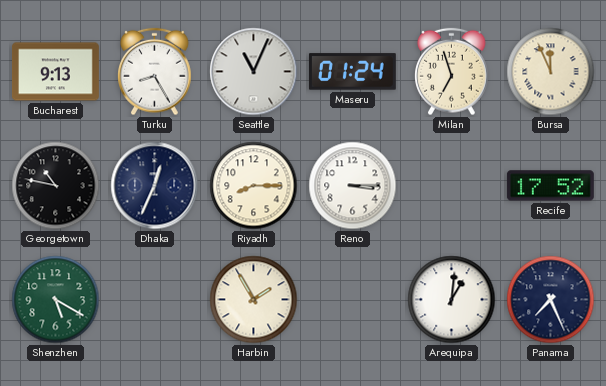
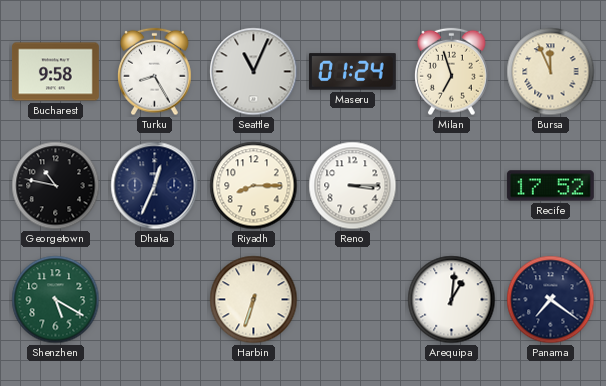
Bucharest: 9:13 -> 9:58
Harbin: 1:55 -> 6:33
Panama: 7:26 -> 7:21
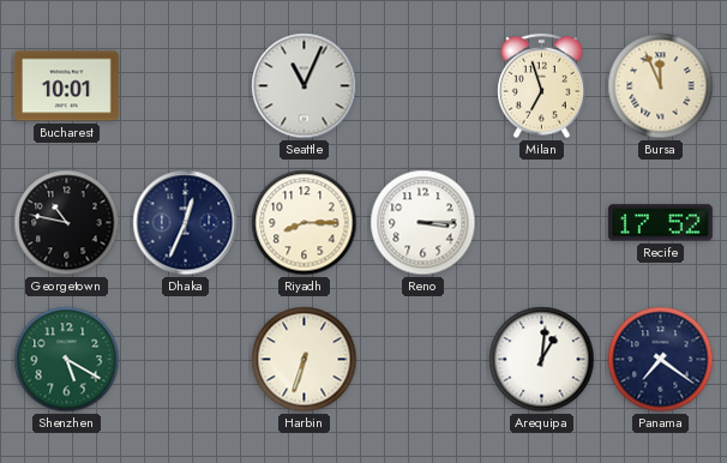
Bucharest: 9:58 -> 10:01
Turku: 8:25 -> none
Maseru: 01:24 -> none
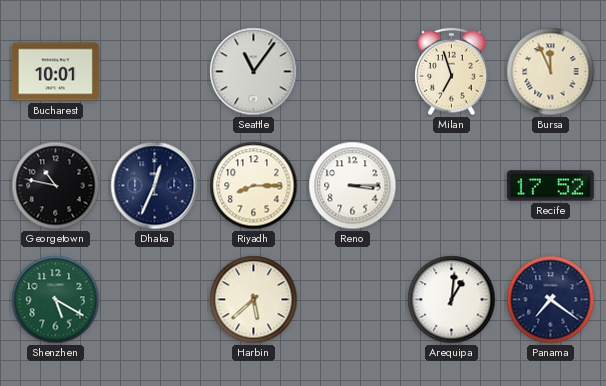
Seattle: 11:04 -> 11:06
Harbin: 6:33 -> 5:38
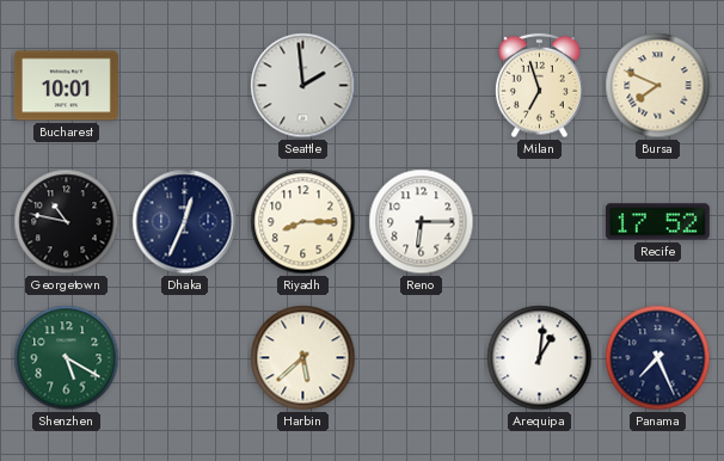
Seattle: 11:06 -> 1:59
Bursa: 11:56 -> 7:49
Reno: 3:15 -> 6:15
Panama: 7:21 -> 7:26
